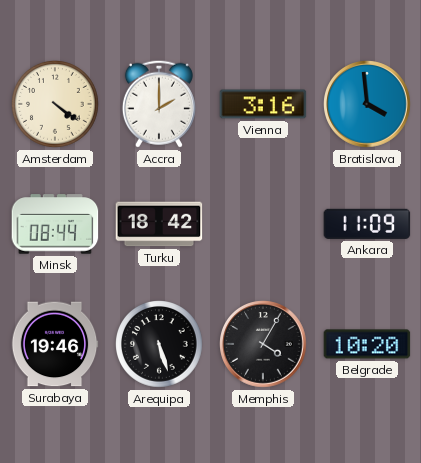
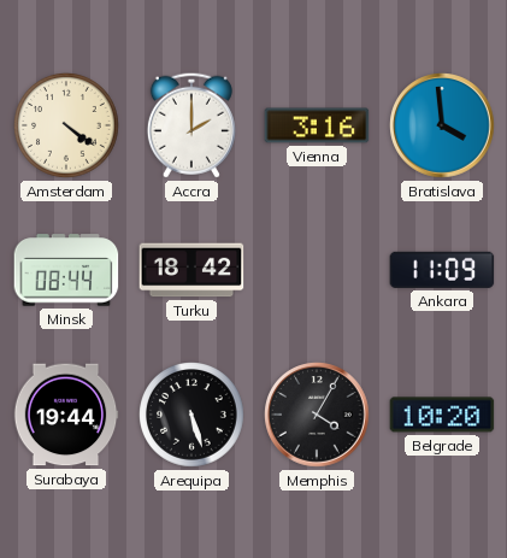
Surabaya: 19:46 -> 19:44
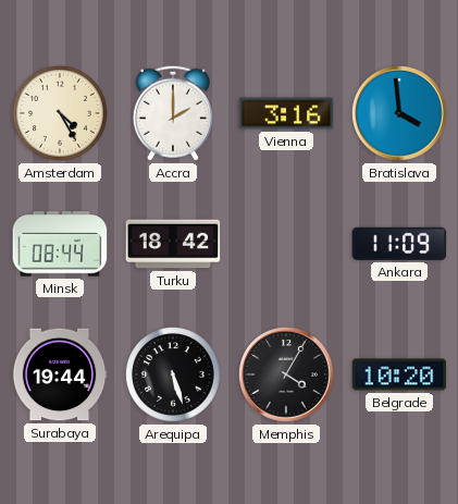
Amsterdam: 4:21 -> 4:25
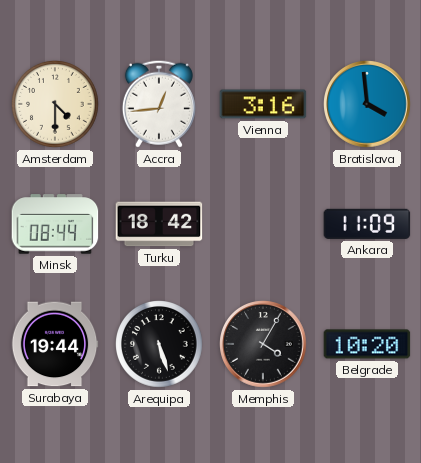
Amsterdam: 4:25 -> 4:30
Accra: 2:00 -> 12:44
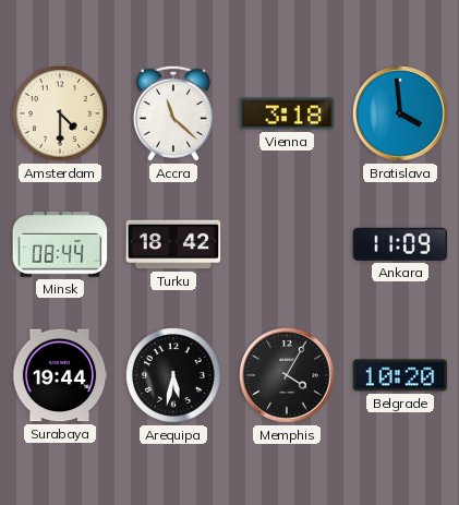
Accra: 12:44 -> 11:22
Vienna: 3:16 -> 3:18
Arequipa: 5:27 -> 5:32
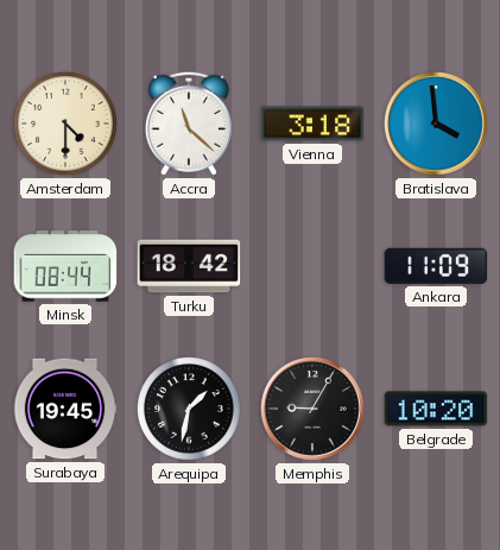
Surabaya: 19:44 -> 19:45
Arequipa: 5:32 -> 1:32
Memphis: 4:05 -> 9:05
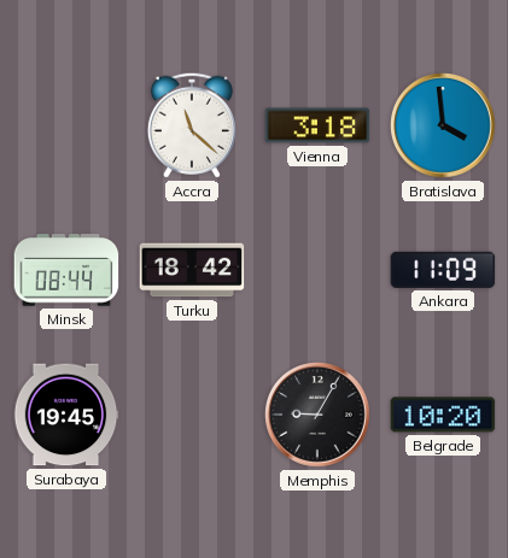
Amsterdam: 4:30 -> none
Arequipa: 1:32 -> none
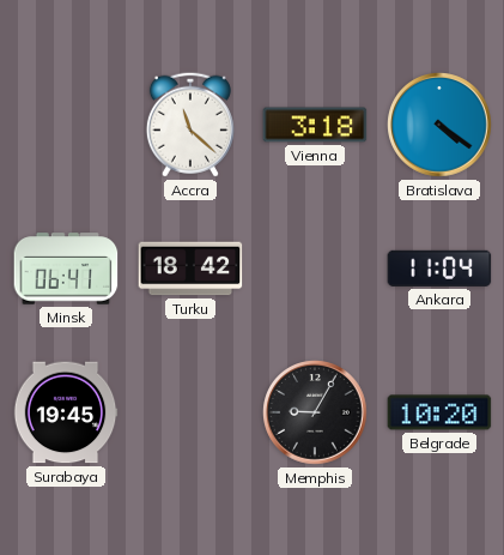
Bratislava: 3:59 -> 4:21
Minsk: 08:44 -> 06:41
Ankara: 11:09 -> 11:04
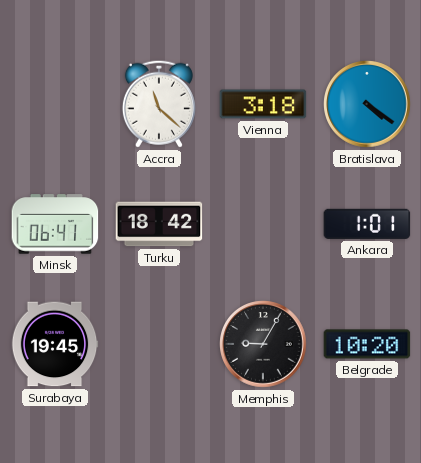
Ankara: 11:04 -> 1:01
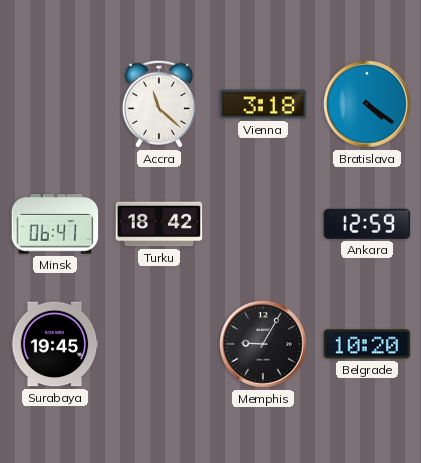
Ankara: 1:01 -> 12:59
